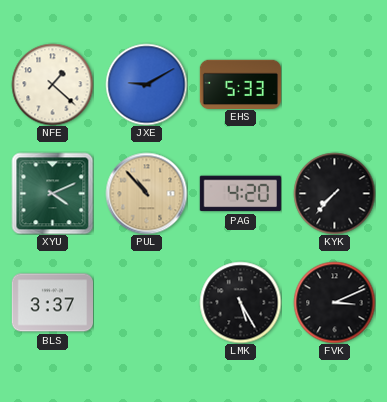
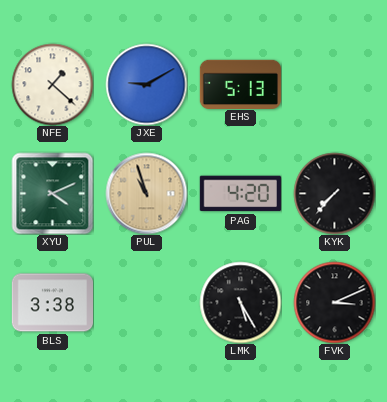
EHS: 5:33 -> 5:13
PUL: 10:53 -> 10:57
BLS: 3:37 -> 3:38
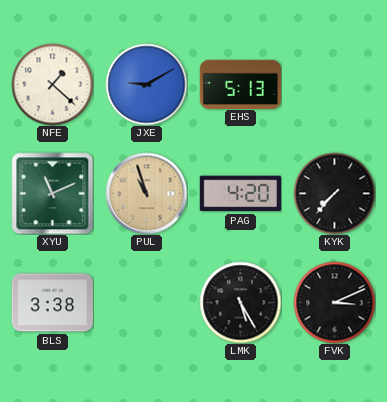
XYU: 4:11 -> 11:11
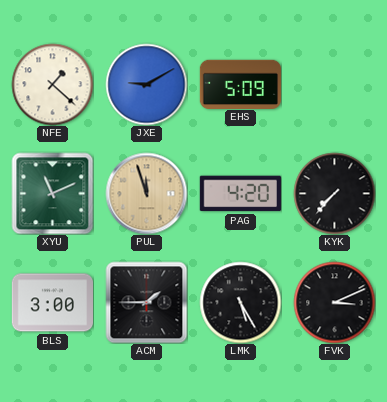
EHS: 5:13 -> 5:09
PUL: 10:57 -> 11:57
BLS: 3:38 -> 3:00
ACM: none -> 1:45
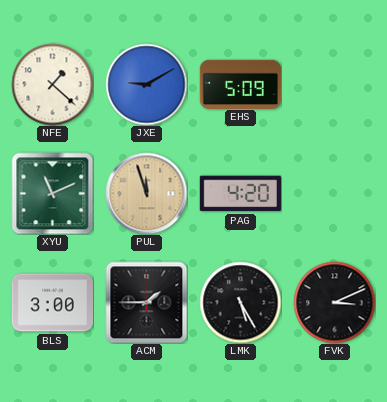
KYK: 7:37 -> none
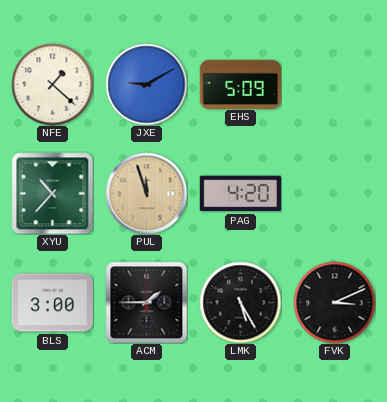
XYU: 11:11 -> 10:37
